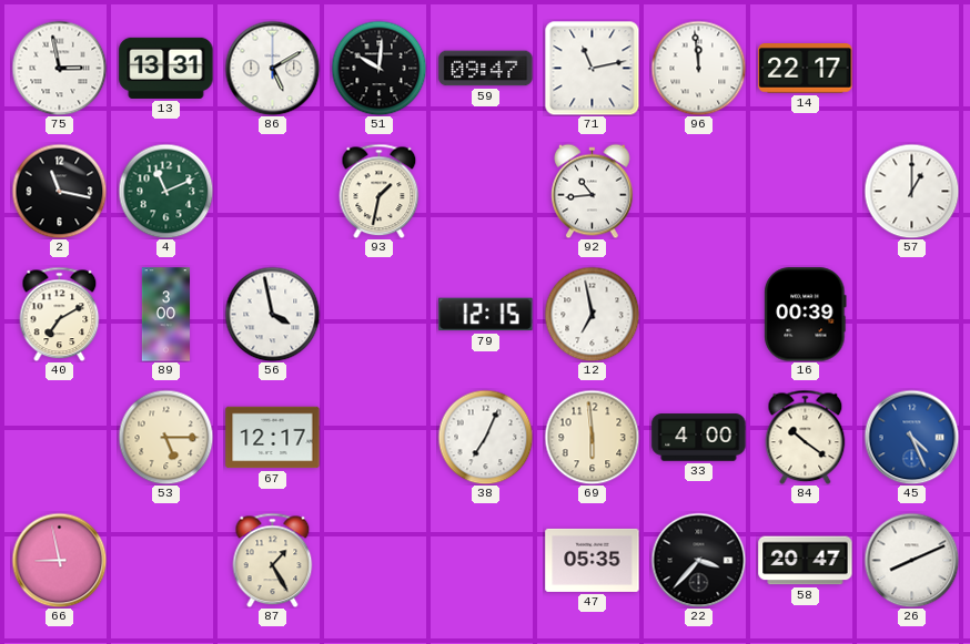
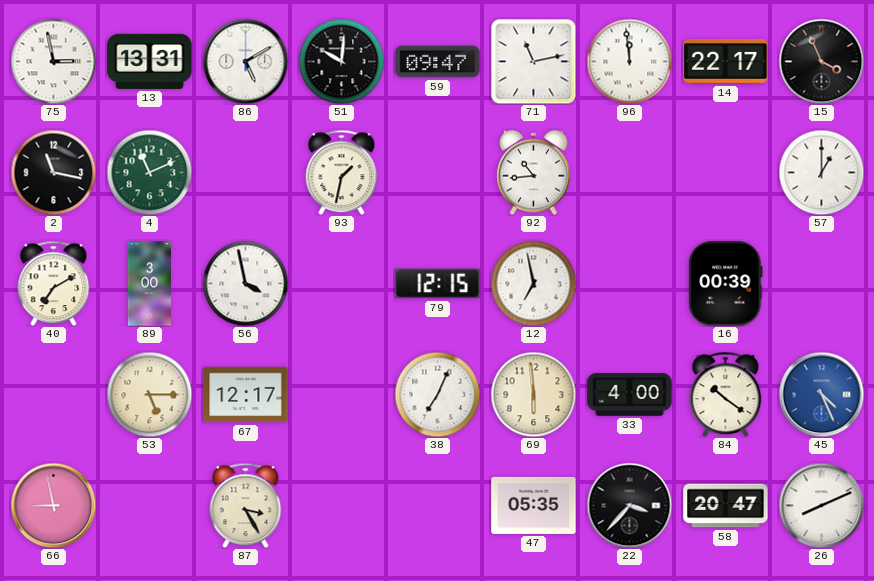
15: none -> 3:56
87: 1:25 -> 3:25
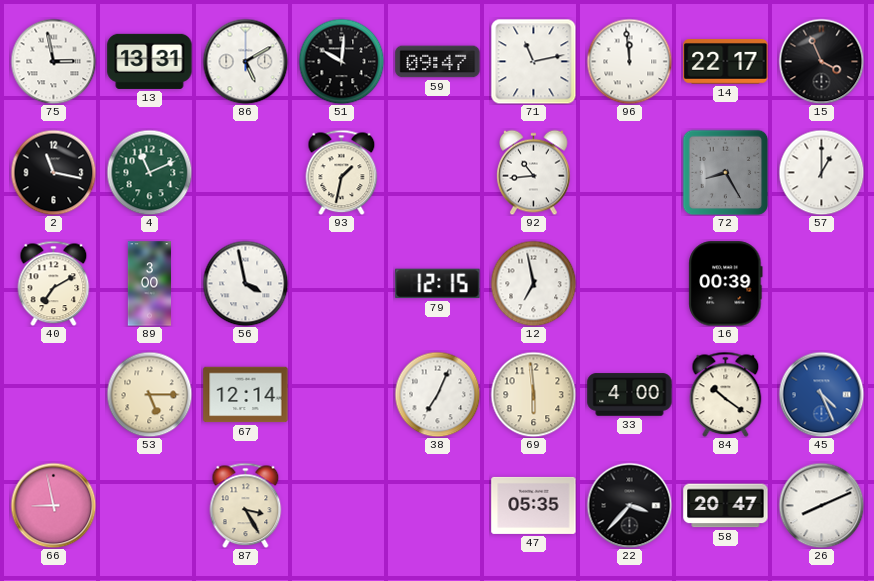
72: none -> 8:25
67: 12:17 -> 12:14
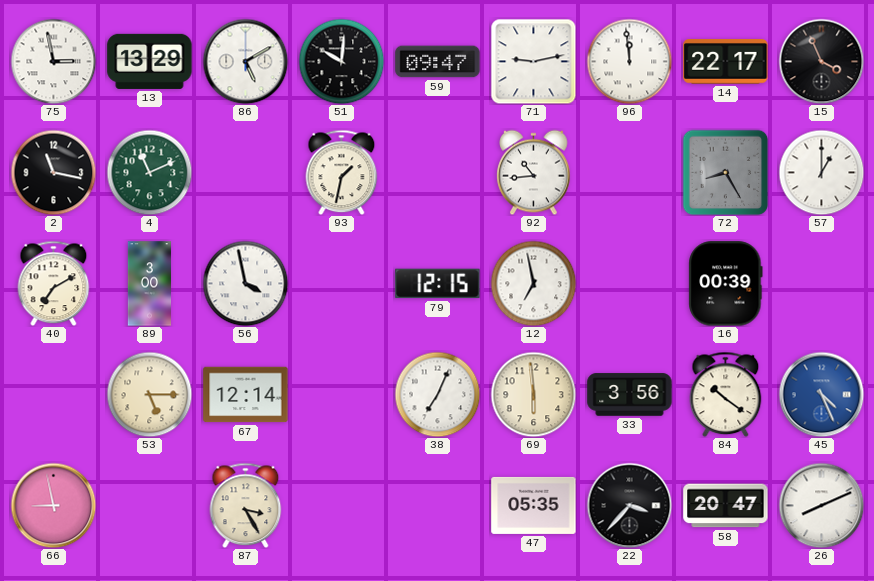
13: 13:31 -> 13:29
71: 11:13 -> 9:13
33: 4:00 -> 3:56
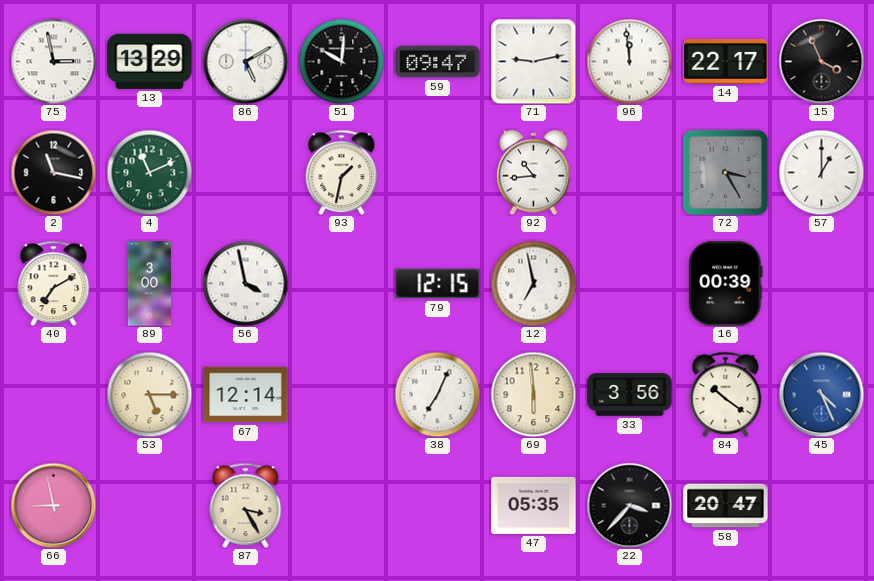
72: 8:25 -> 3:25
26: 8:11 -> none
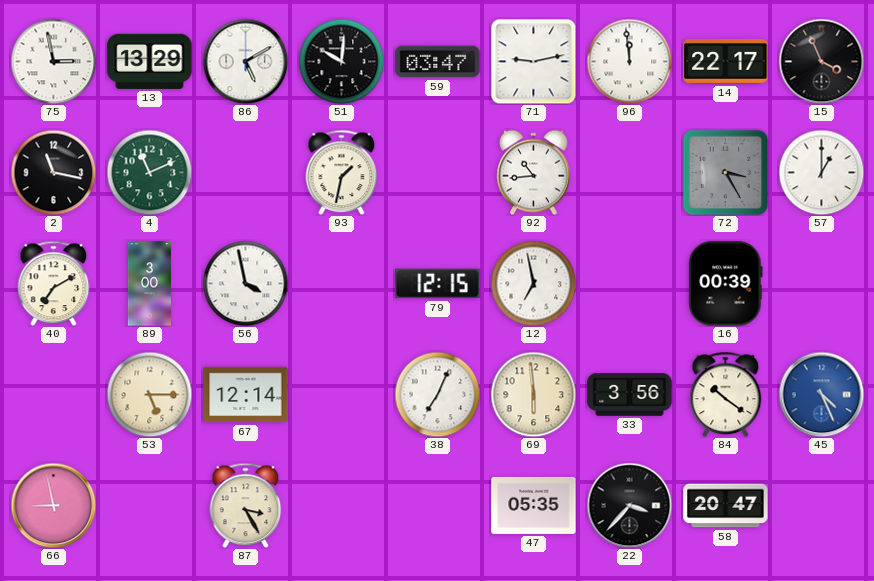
59: 09:47 -> 03:47
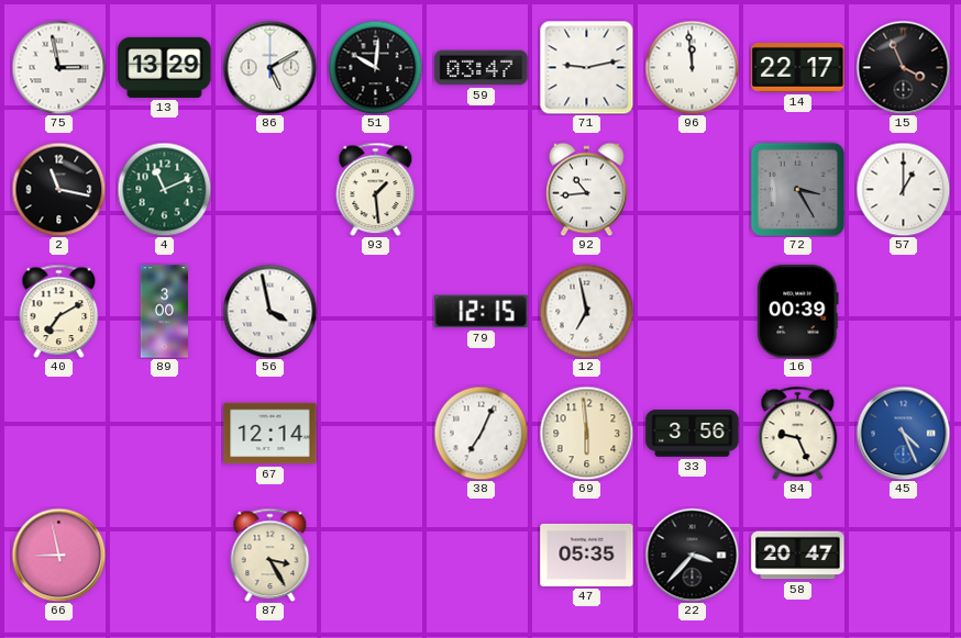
93: 1:32 -> 1:29
53: 5:15 -> none
84: 10:21 -> 9:26
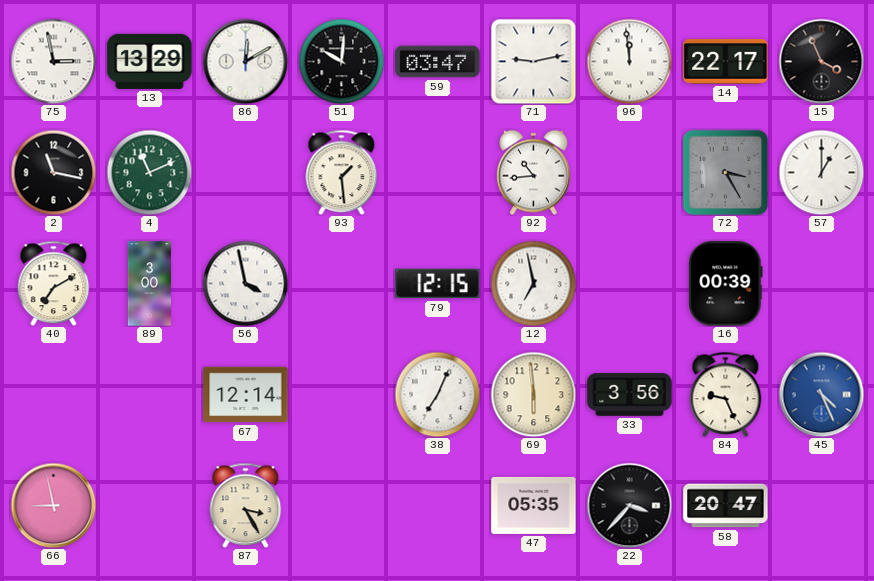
86: 5:10 -> 12:10
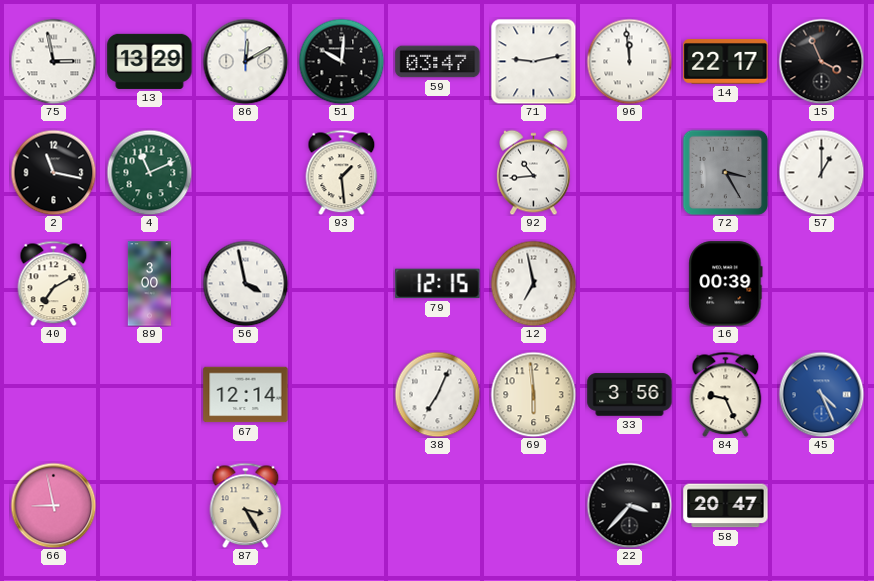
47: 05:35 -> none
